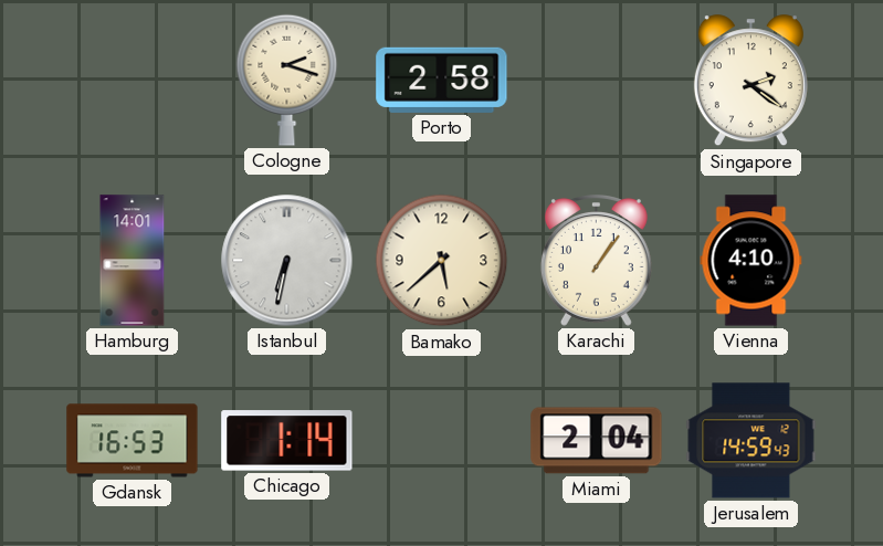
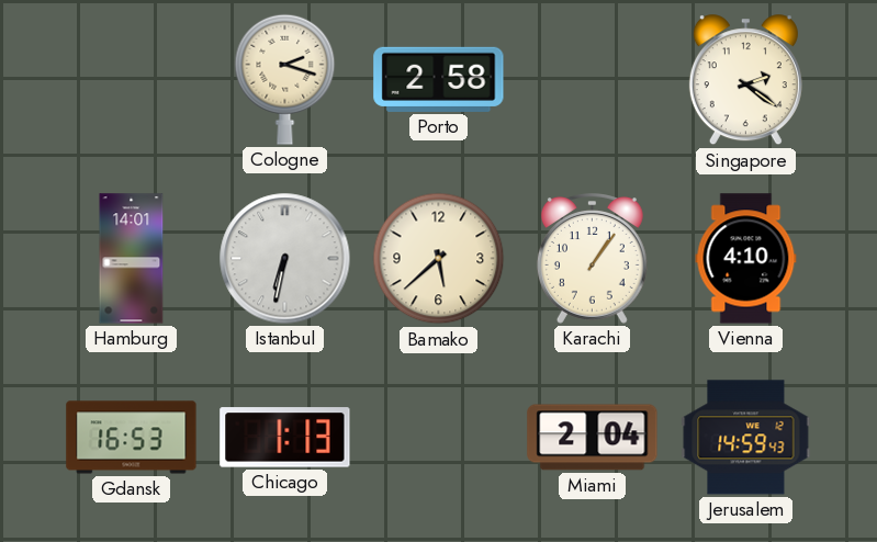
Chicago: 1:14 -> 1:13
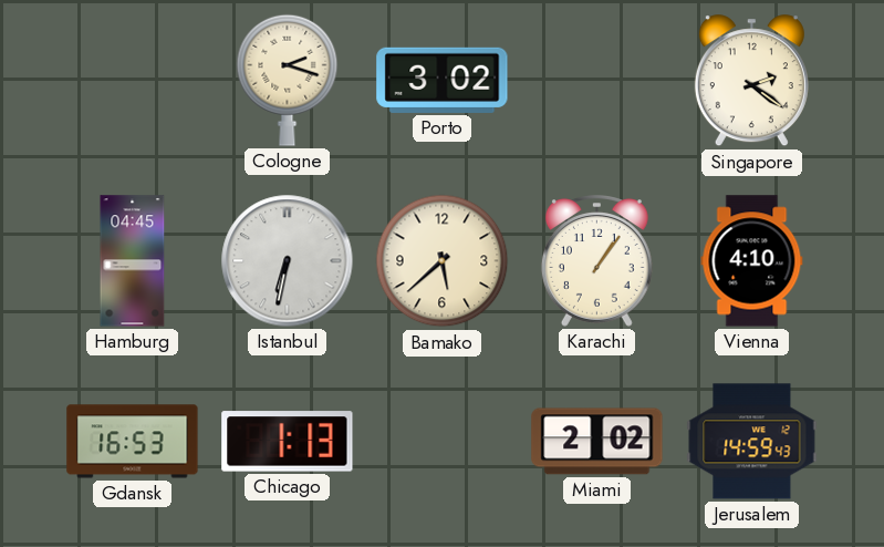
Porto: 2:58 -> 3:02
Hamburg: 14:01 -> 04:45
Miami: 2:04 -> 2:02
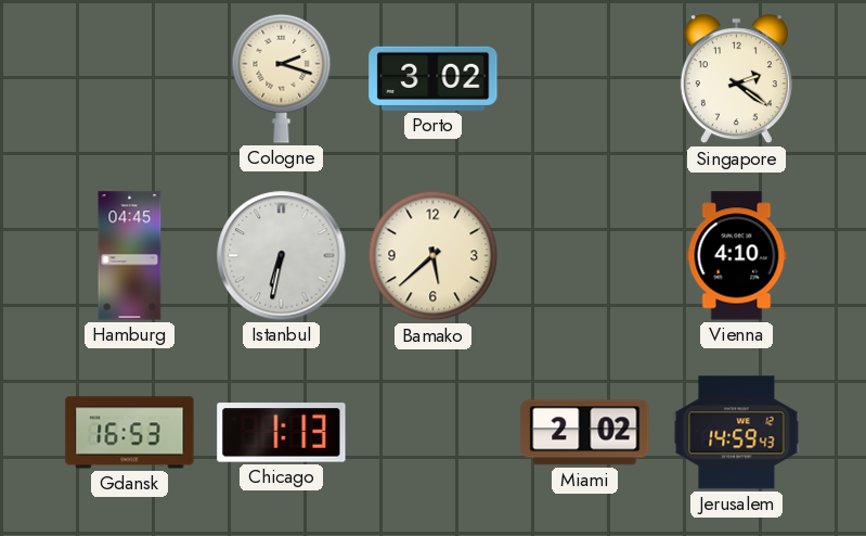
Karachi: 1:06 -> none
